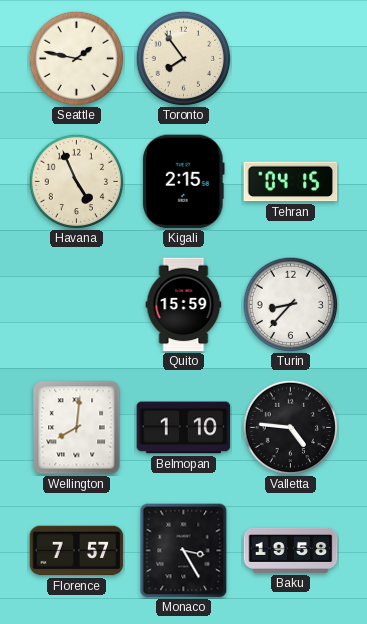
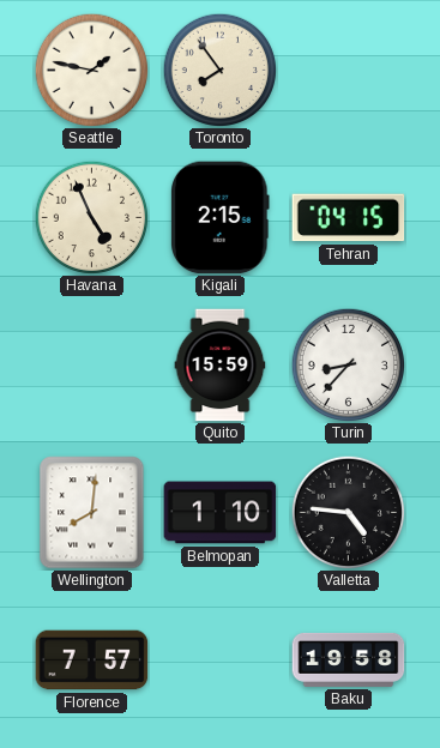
Monaco: 3:25 -> none
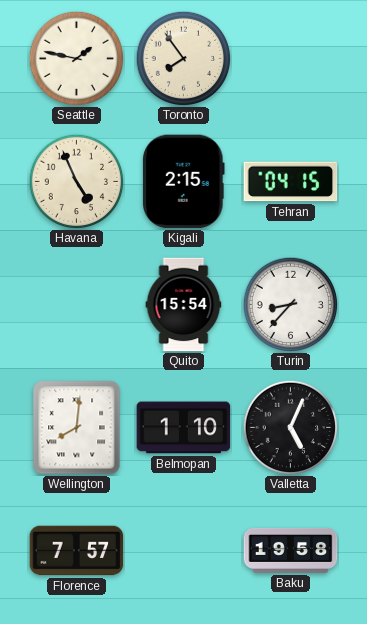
Quito: 15:59 -> 15:54
Valletta: 4:46 -> 5:04
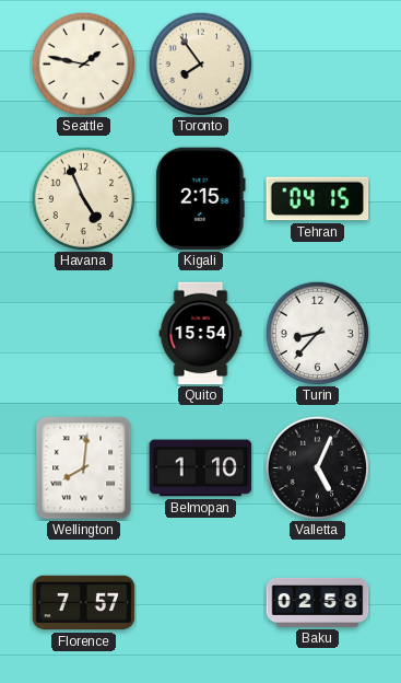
Baku: 19:58 -> 02:58
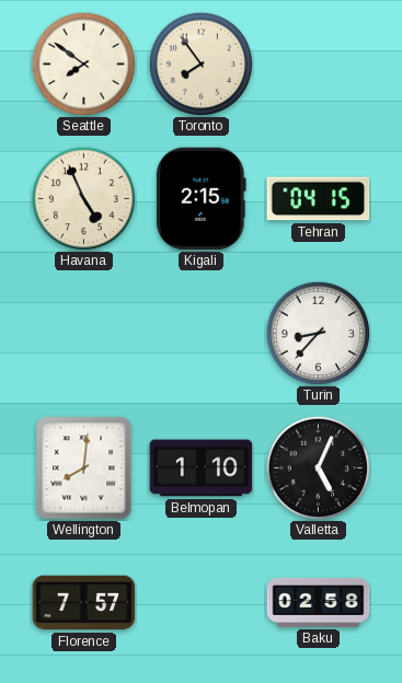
Seattle: 1:47 -> 7:51
Quito: 15:54 -> none
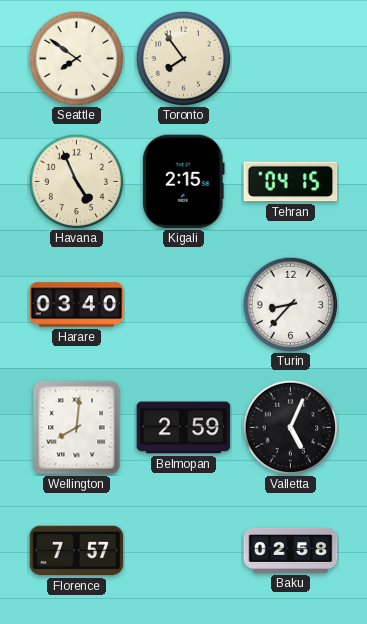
Harare: none -> 03:40
Belmopan: 1:10 -> 2:59
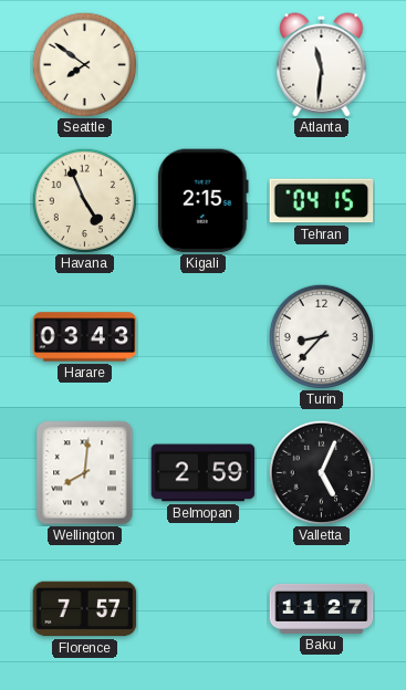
Toronto: 7:54 -> none
Atlanta: none -> 11:31
Harare: 03:40 -> 03:43
Baku: 02:58 -> 11:27
